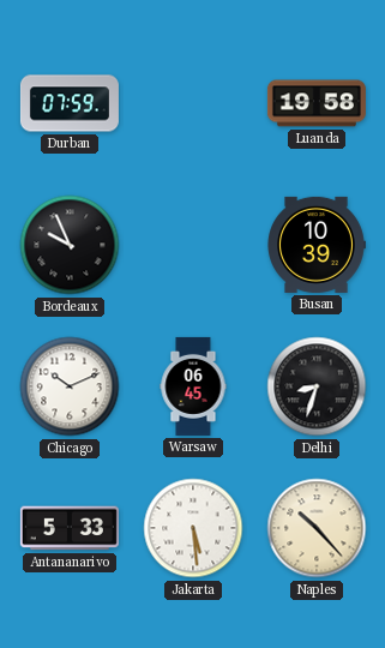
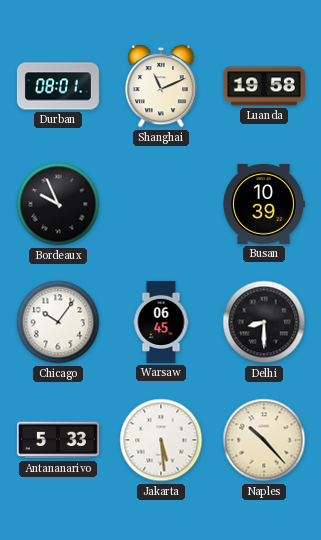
Durban: 07:59 -> 08:01
Shanghai: none -> 11:11
Chicago: 10:11 -> 10:06
Delhi: 8:33 -> 8:30
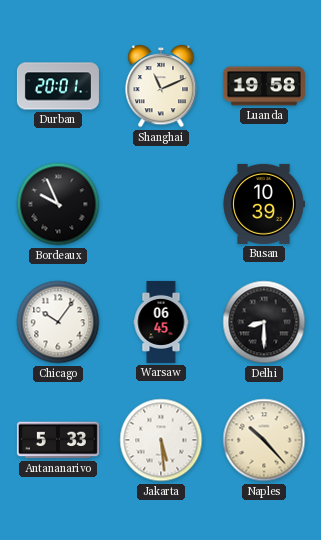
Durban: 08:01 -> 20:01
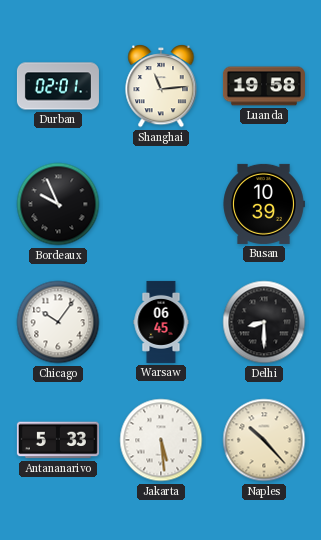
Durban: 20:01 -> 02:01
Shanghai: 11:11 -> 11:14
